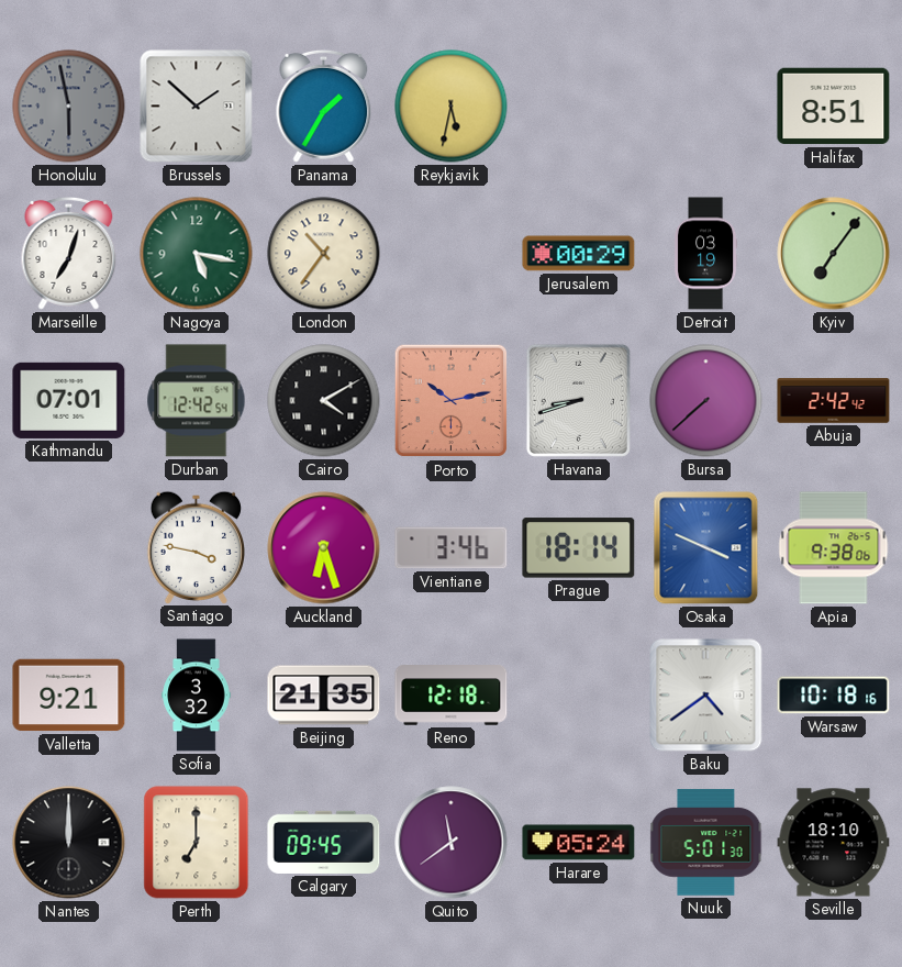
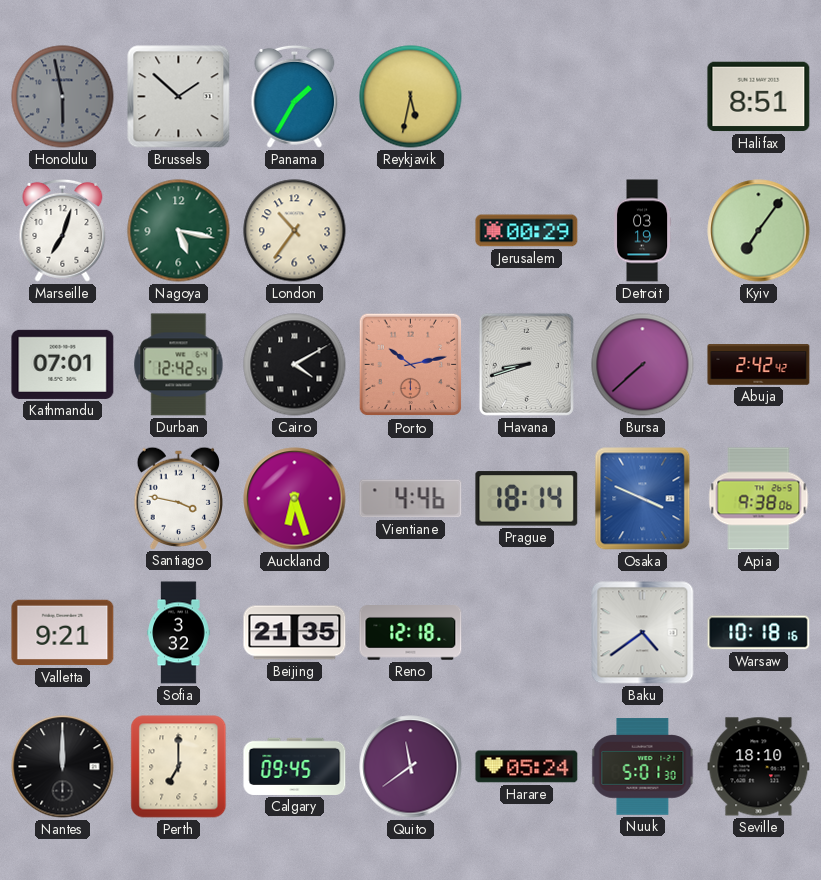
Vientiane: 3:46 -> 4:46
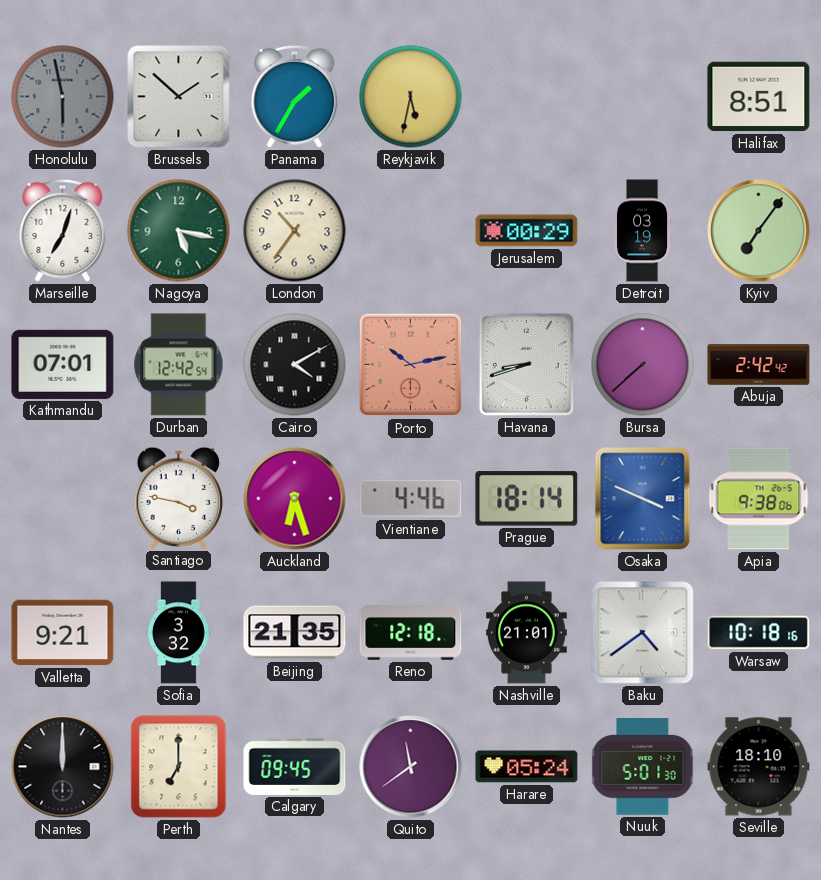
Nashville: none -> 21:01
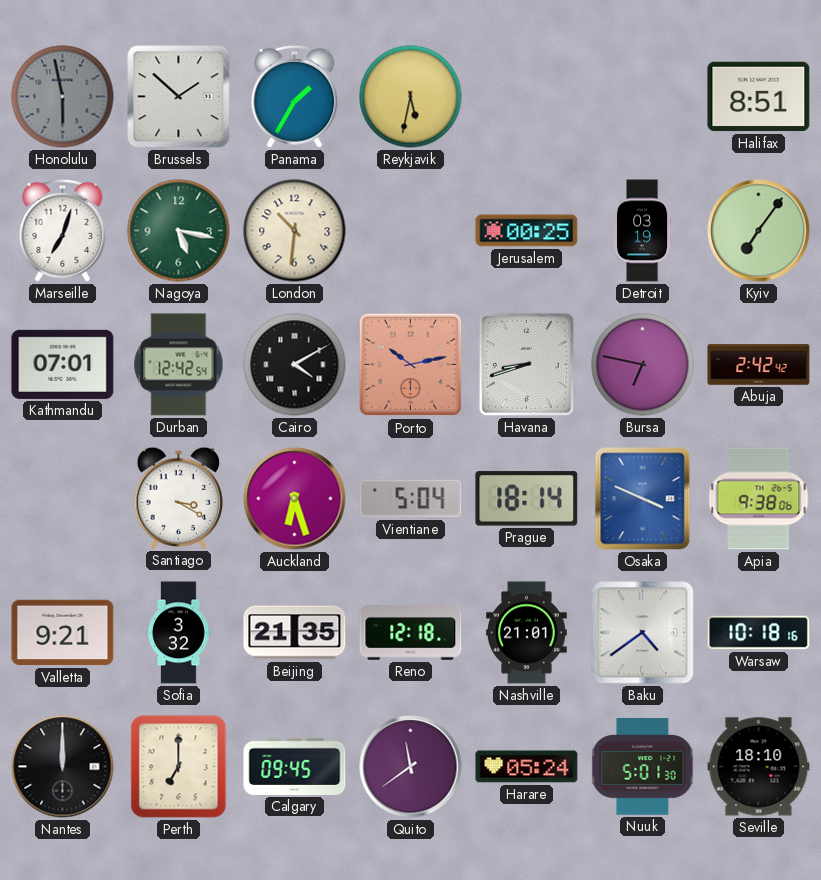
London: 10:36 -> 10:31
Jerusalem: 00:29 -> 00:25
Bursa: 7:38 -> 6:47
Santiago: 3:47 -> 3:20
Vientiane: 4:46 -> 5:04
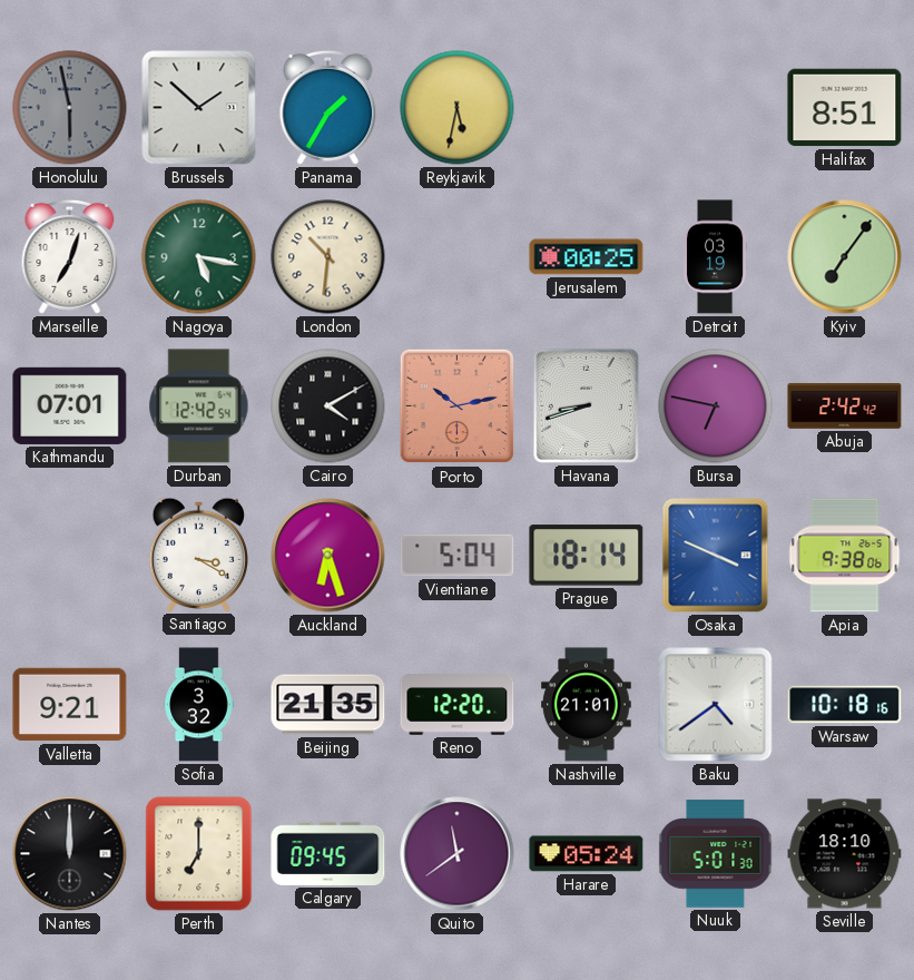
Reno: 12:18 -> 12:20
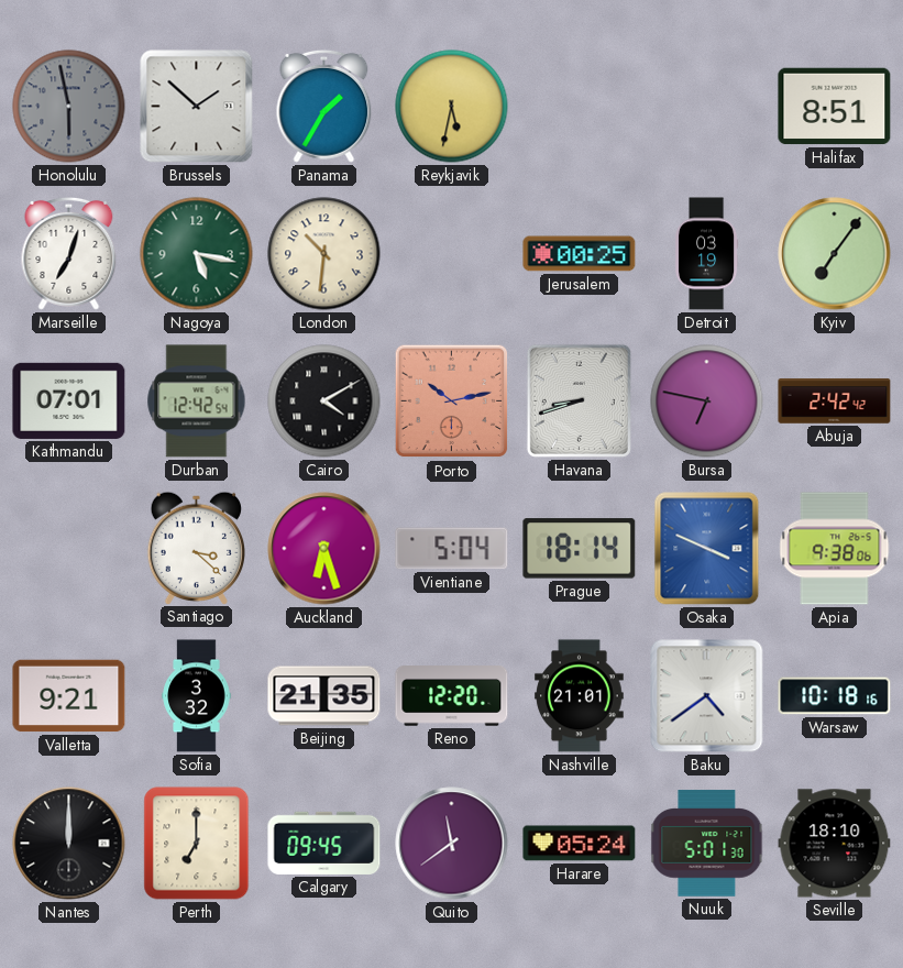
Santiago: 3:20 -> 3:22
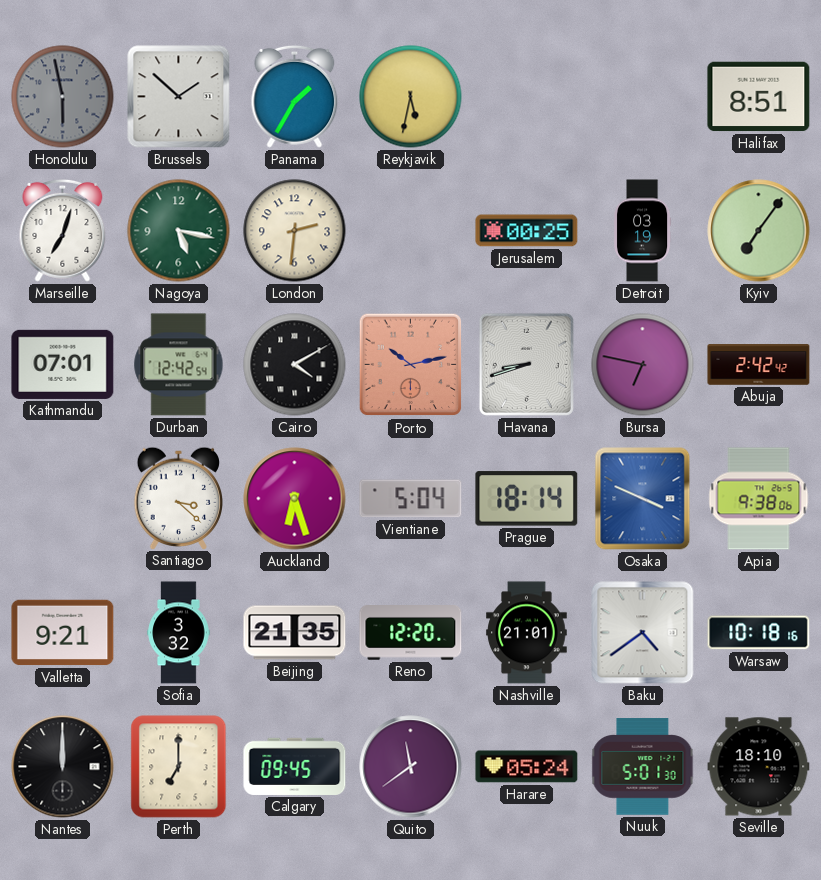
London: 10:31 -> 2:31
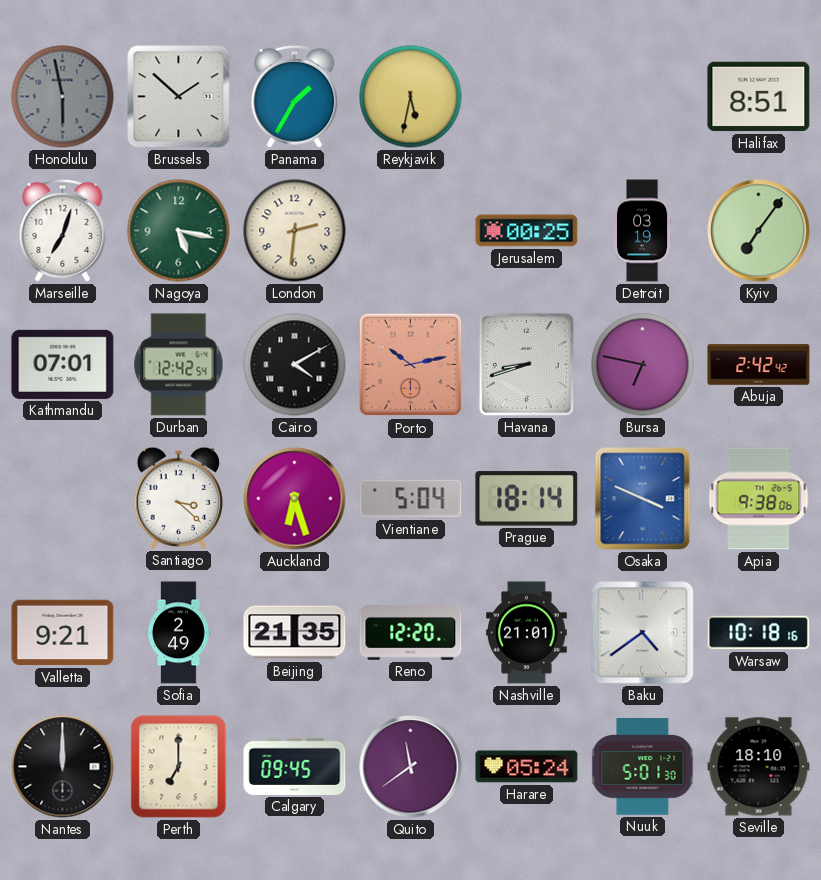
Sofia: 3:32 -> 2:49
